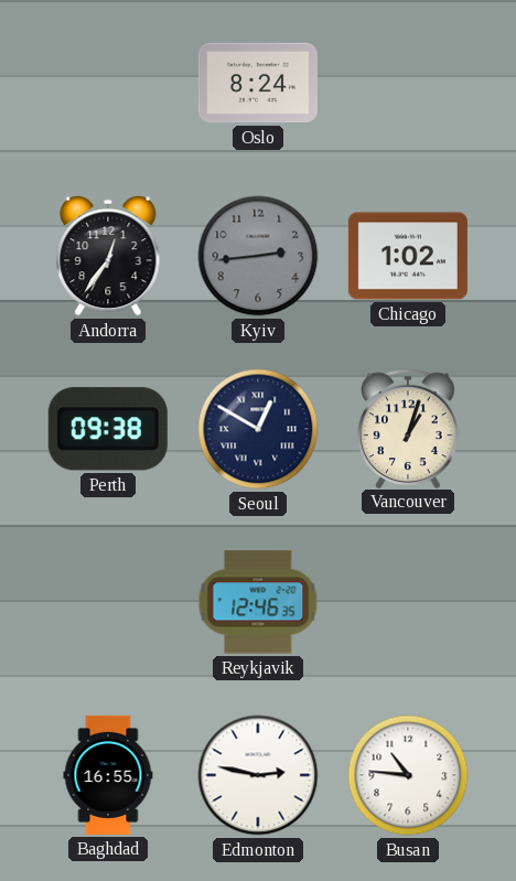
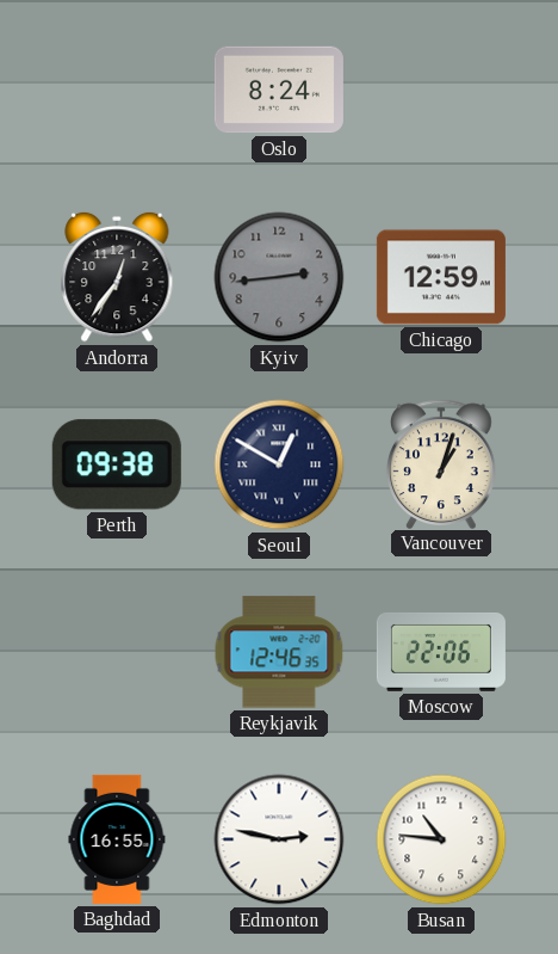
Chicago: 1:02 -> 12:59
Moscow: none -> 22:06
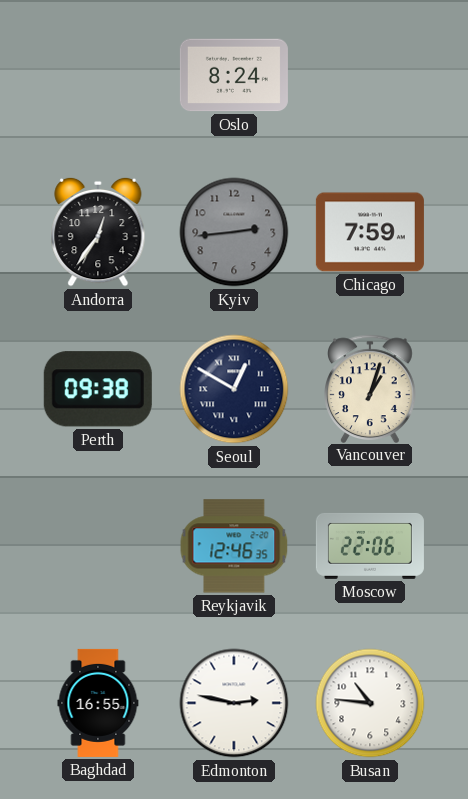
Chicago: 12:59 -> 7:59
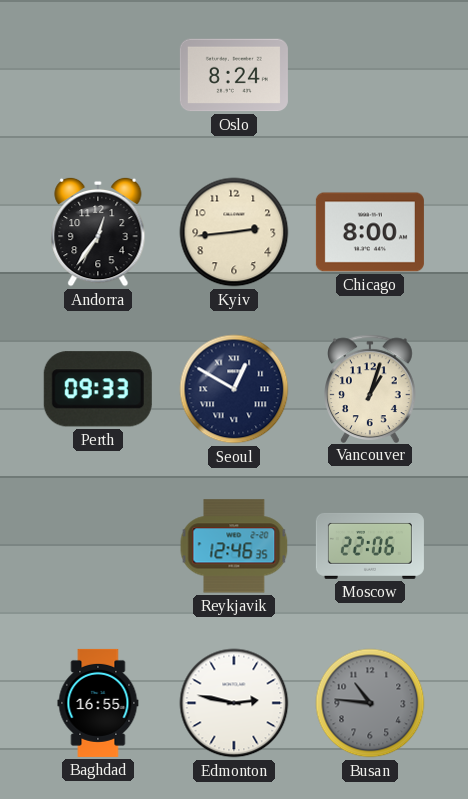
Kyiv dial: grey -> cream
Chicago: 7:59 -> 8:00
Perth: 09:38 -> 09:33
Busan dial: white -> grey
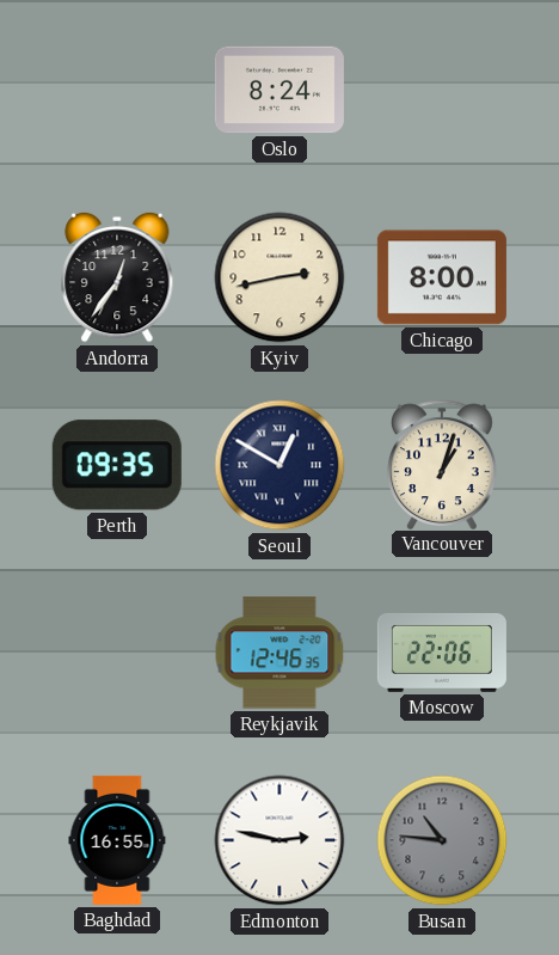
Kyiv: 2:44 -> 2:43
Perth: 09:33 -> 09:35
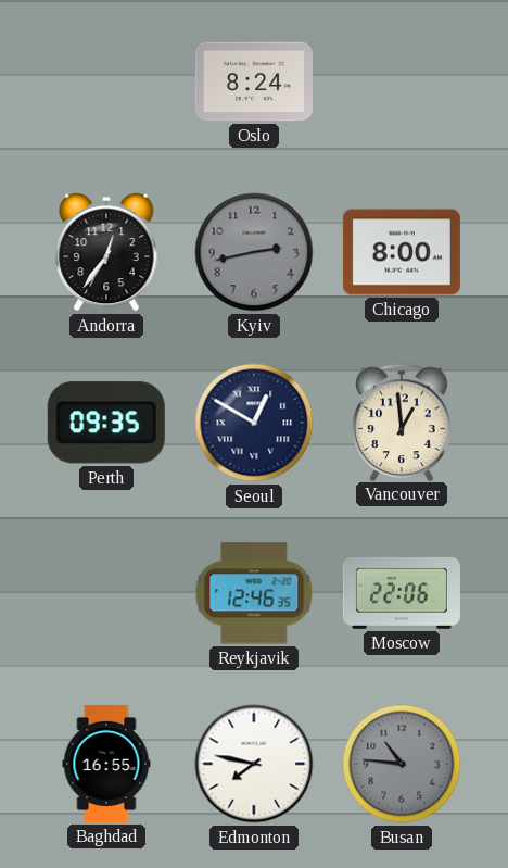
Kyiv dial: cream -> grey
Vancouver: 1:03 -> 12:59
Edmonton: 2:47 -> 7:47
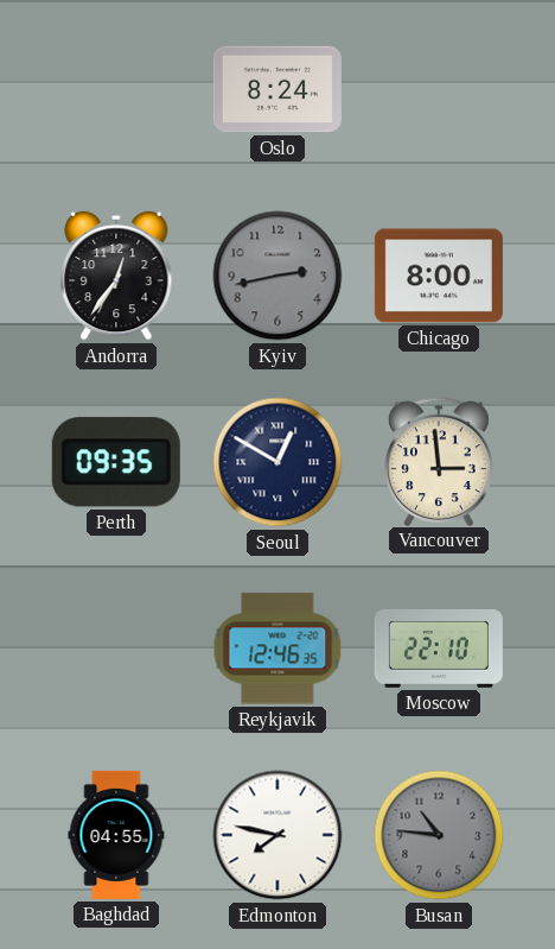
Vancouver: 12:59 -> 2:59
Moscow: 22:06 -> 22:10
Baghdad: 16:55 -> 04:55
